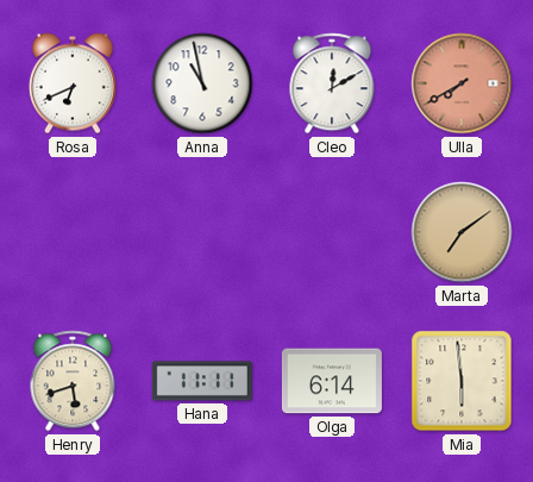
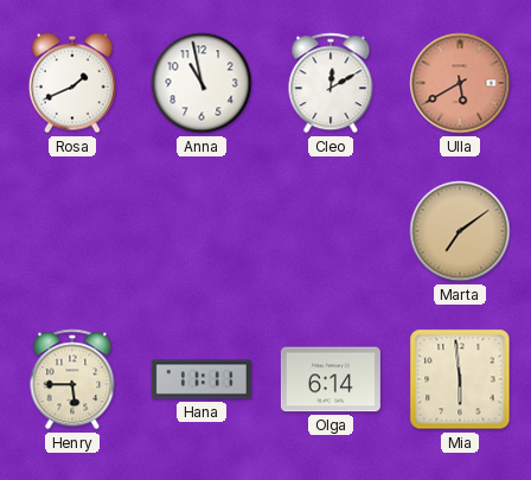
Rosa: 6:41 -> 1:41
Ulla: 7:40 -> 5:40
Henry: 5:42 -> 5:45
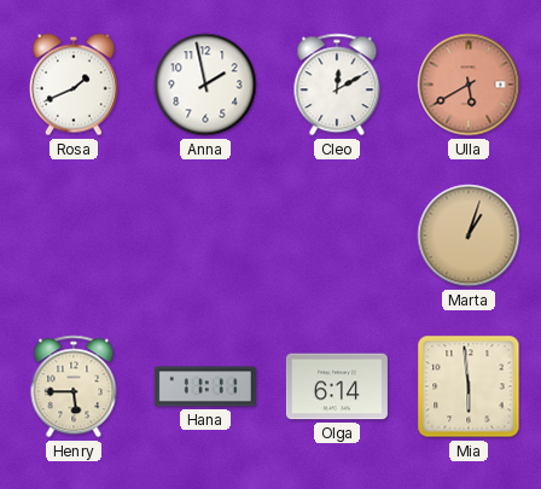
Anna: 10:58 -> 1:58
Marta: 7:09 -> 1:03
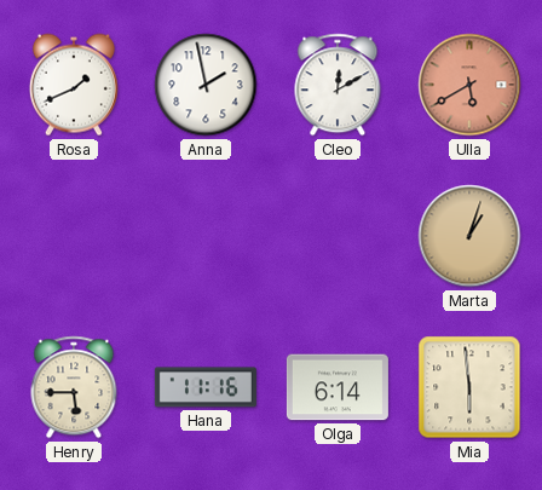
Hana: 11:11 -> 11:16
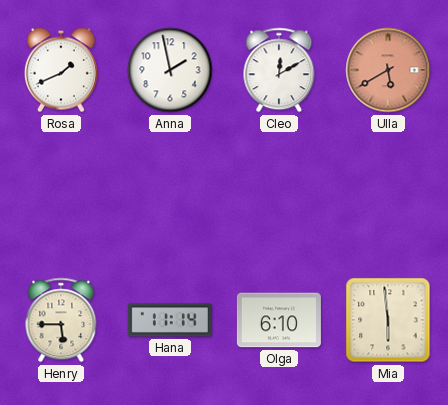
Marta: 1:03 -> none
Hana: 11:16 -> 11:14
Olga: 6:14 -> 6:10
